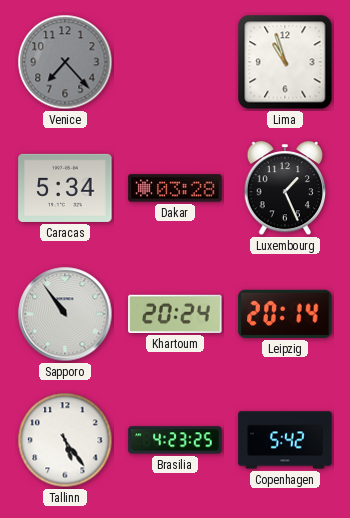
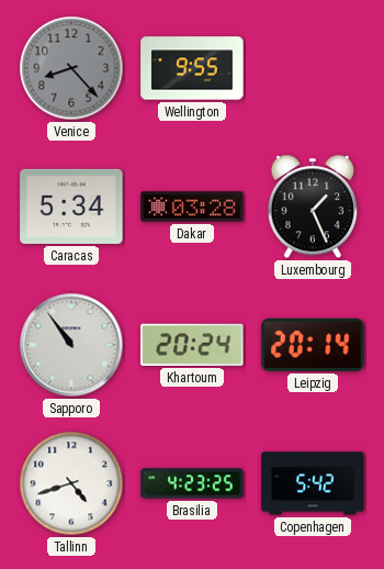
Venice: 7:23 -> 8:23
Wellington: none -> 9:55
Lima: 10:57 -> none
Tallinn: 5:24 -> 4:42
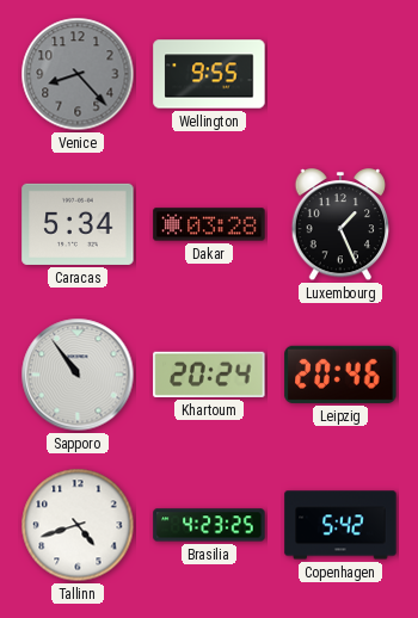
Leipzig: 20:14 -> 20:46
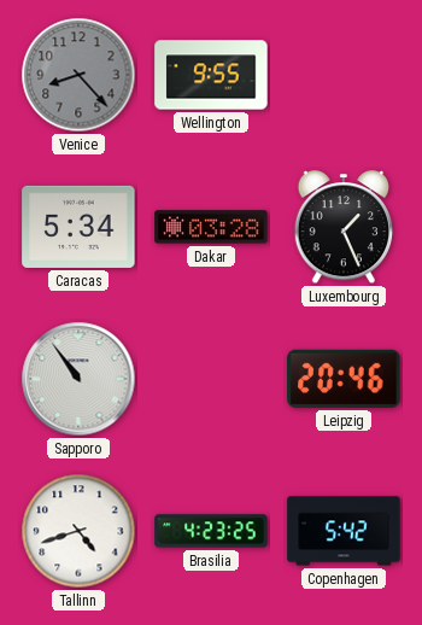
Khartoum: 20:24 -> none
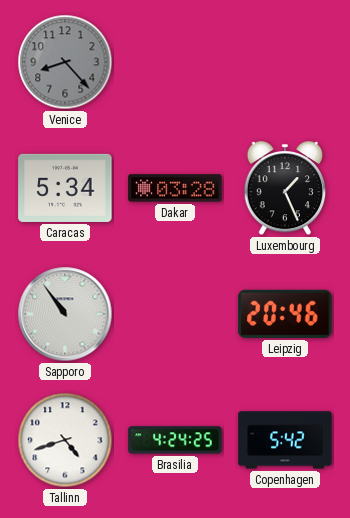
Wellington: 9:55 -> none
Brasilia: 4:23 -> 4:24
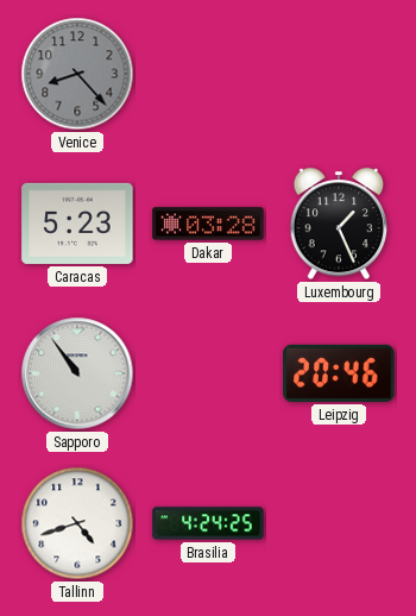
Caracas: 5:34 -> 5:23
Copenhagen: 5:42 -> none
